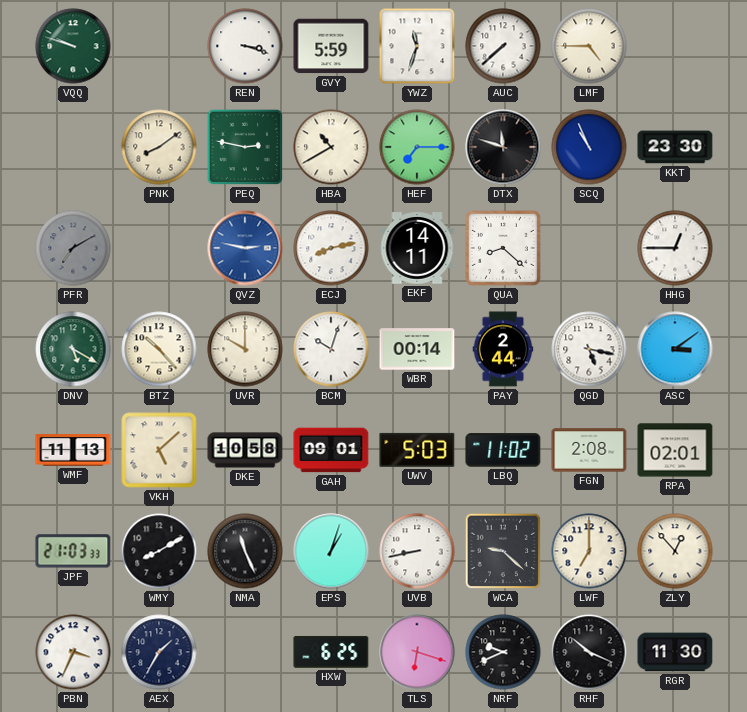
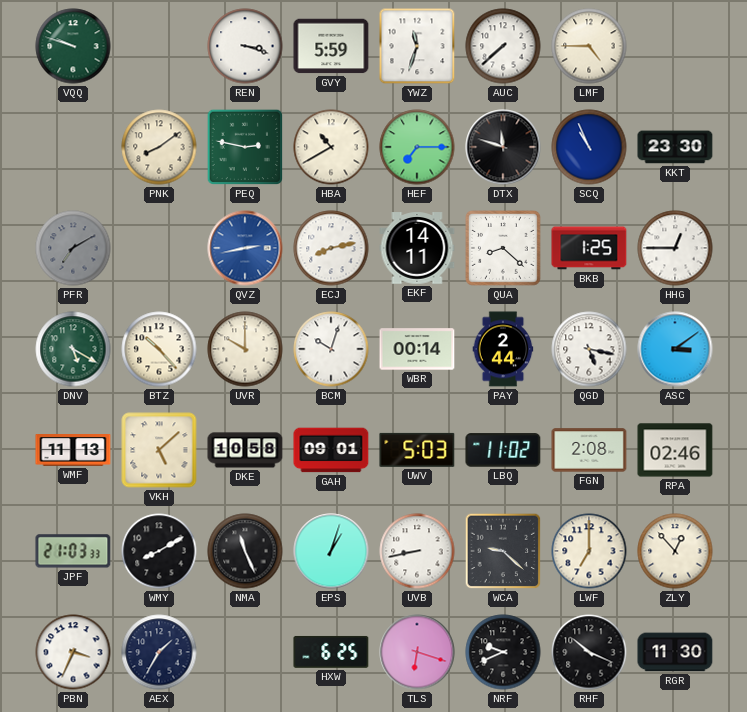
QVZ: 2:47 -> 2:43
BKB: none -> 1:25
RPA: 02:01 -> 02:46
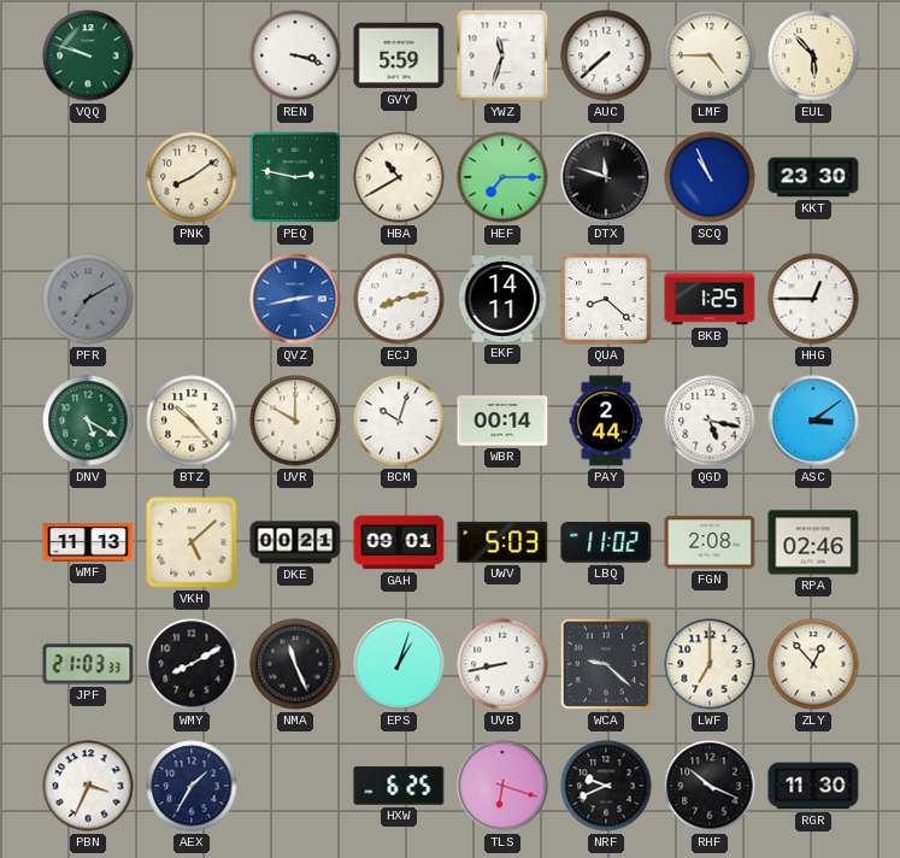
EUL: none -> 5:53
DKE: 10:58 -> 00:21
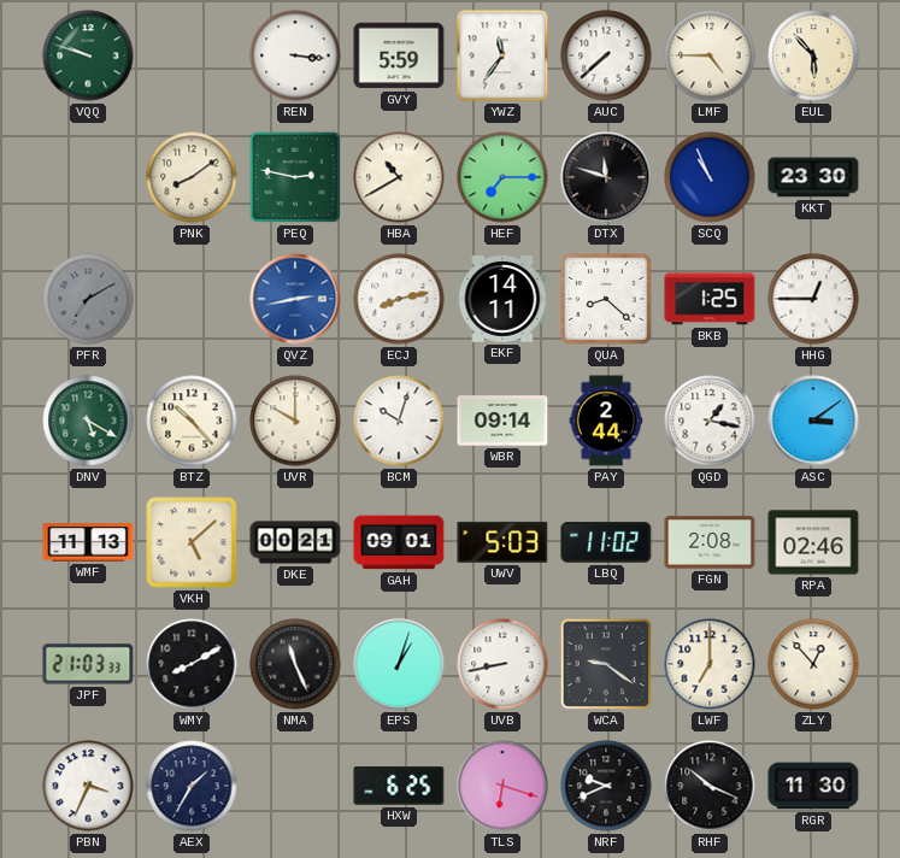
REN: 3:18 -> 3:16
YWZ: 11:33 -> 11:36
WBR: 00:14 -> 09:14
QGD: 5:17 -> 1:17
WCA: 9:22 -> 9:21
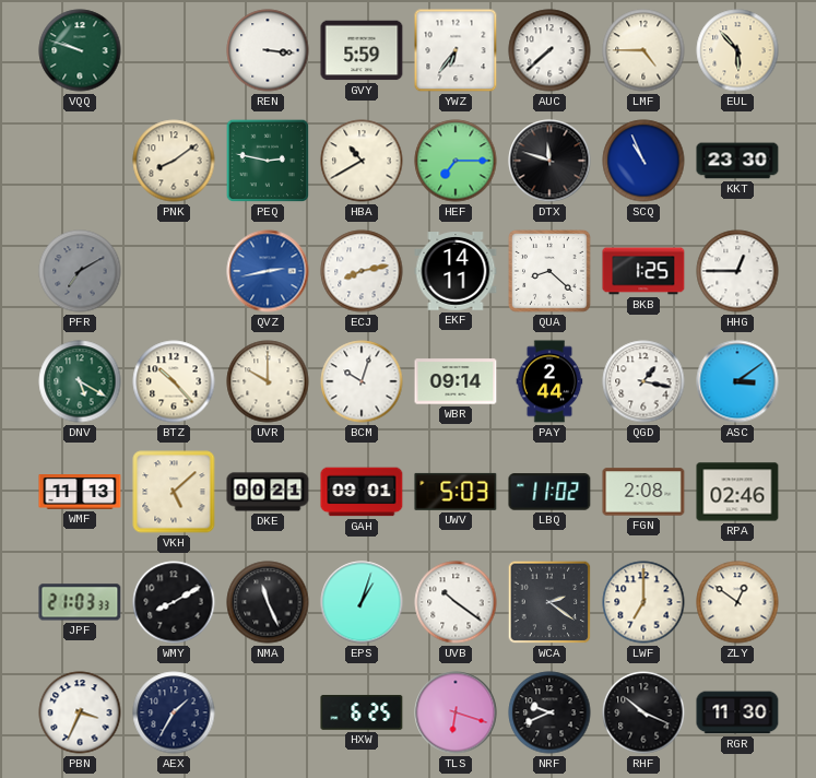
YWZ: 11:36 -> 6:36
UVB: 8:43 -> 10:21
WCA: 9:21 -> 2:21
ZLY: 12:53 -> 12:51
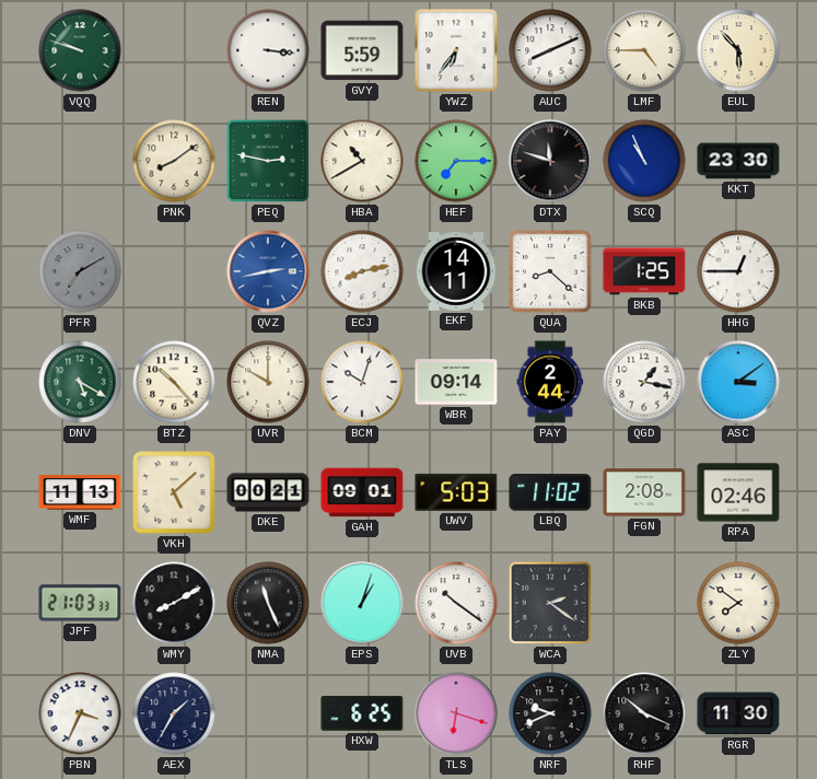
AUC: 7:38 -> 8:11
LWF: 7:00 -> none
ZLY: 12:51 -> 7:51
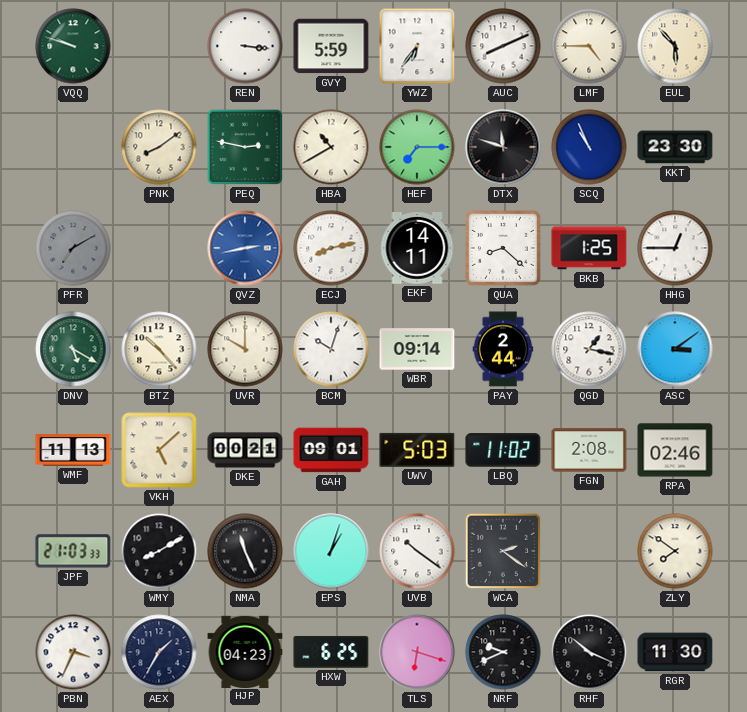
HJP: none -> 04:23
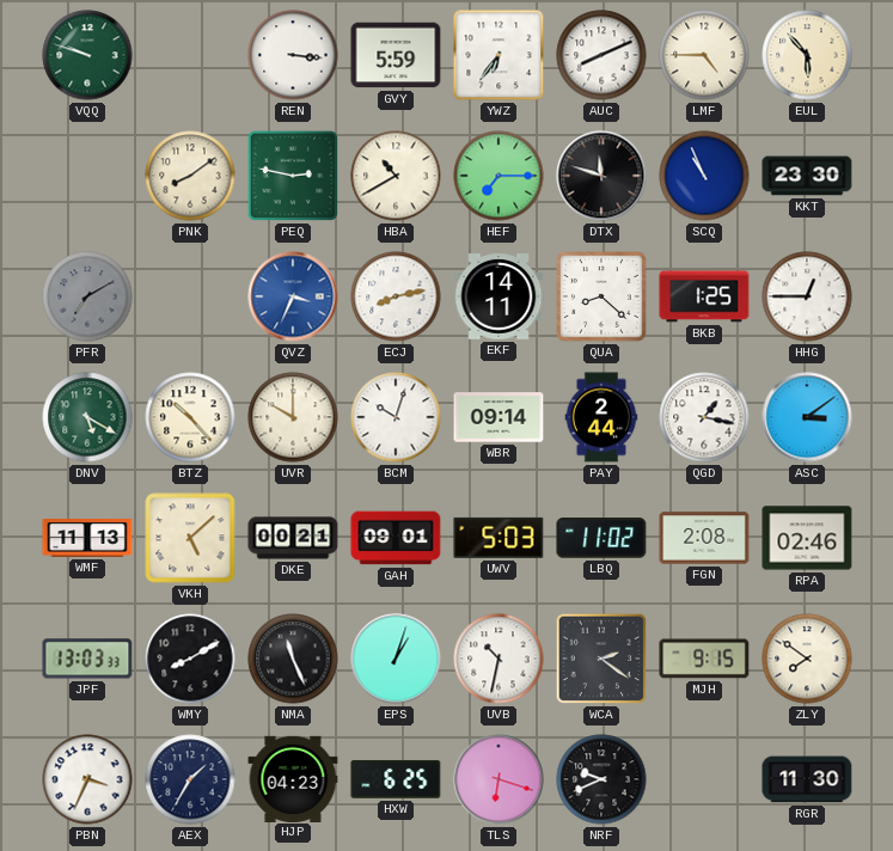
QVZ: 2:43 -> 3:34
JPF: 21:03 -> 13:03
UVB: 10:21 -> 10:32
MJH: none -> 9:15
RHF: 10:19 -> none
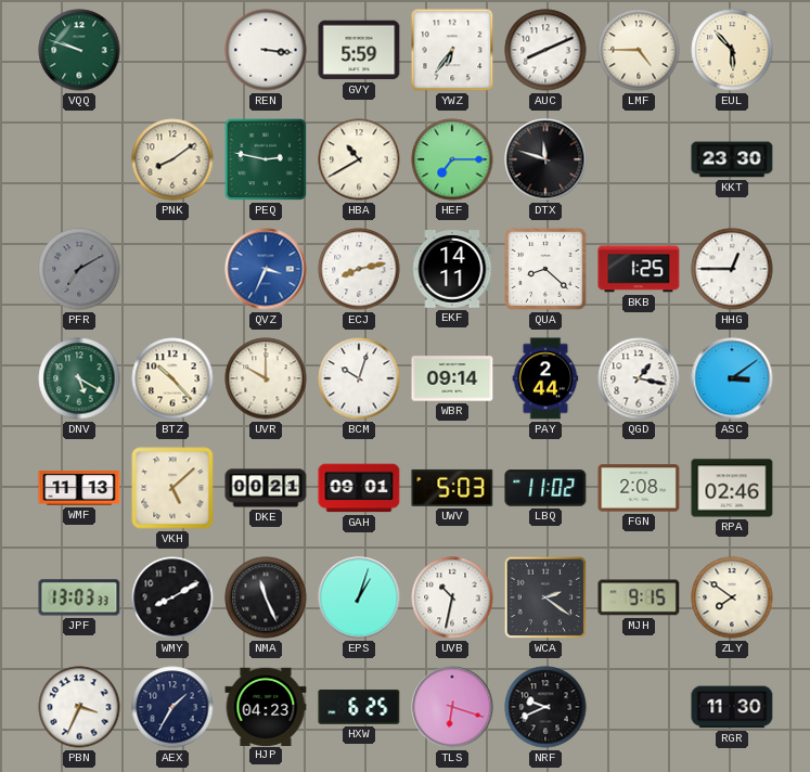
SCQ: 10:56 -> none
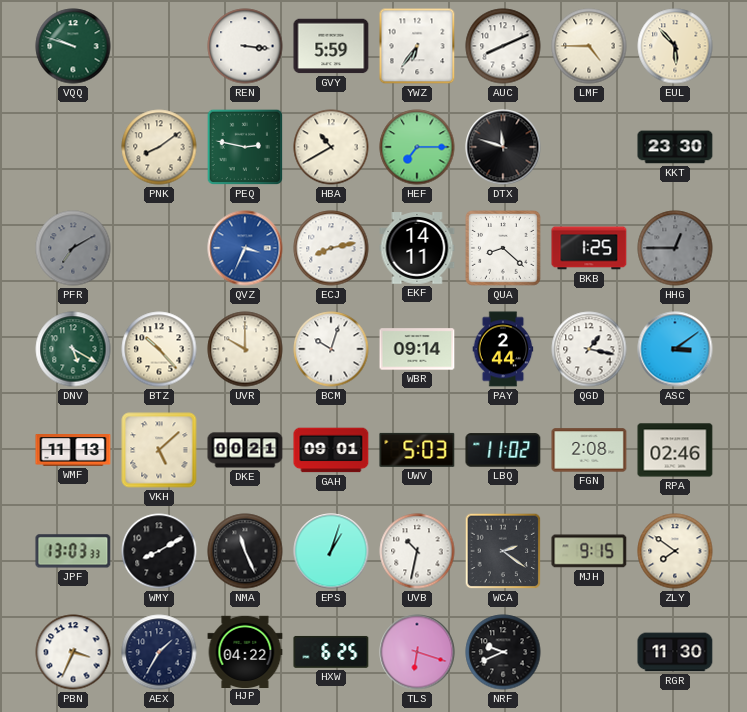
HHG dial: white -> grey
HJP: 04:23 -> 04:22
